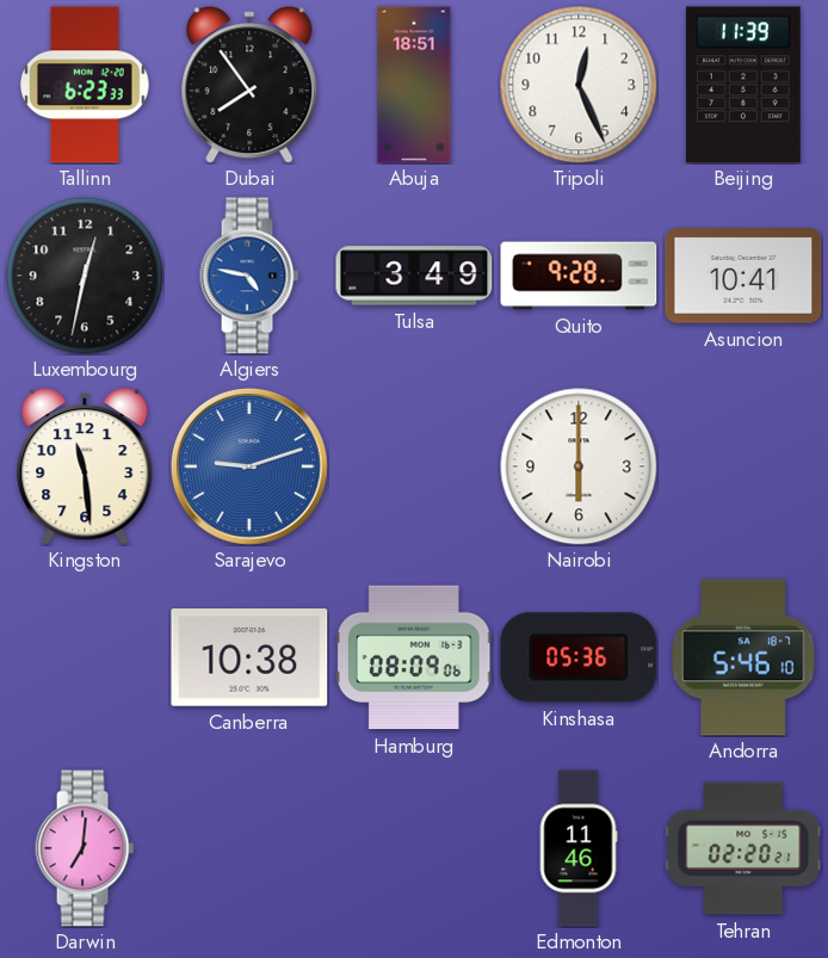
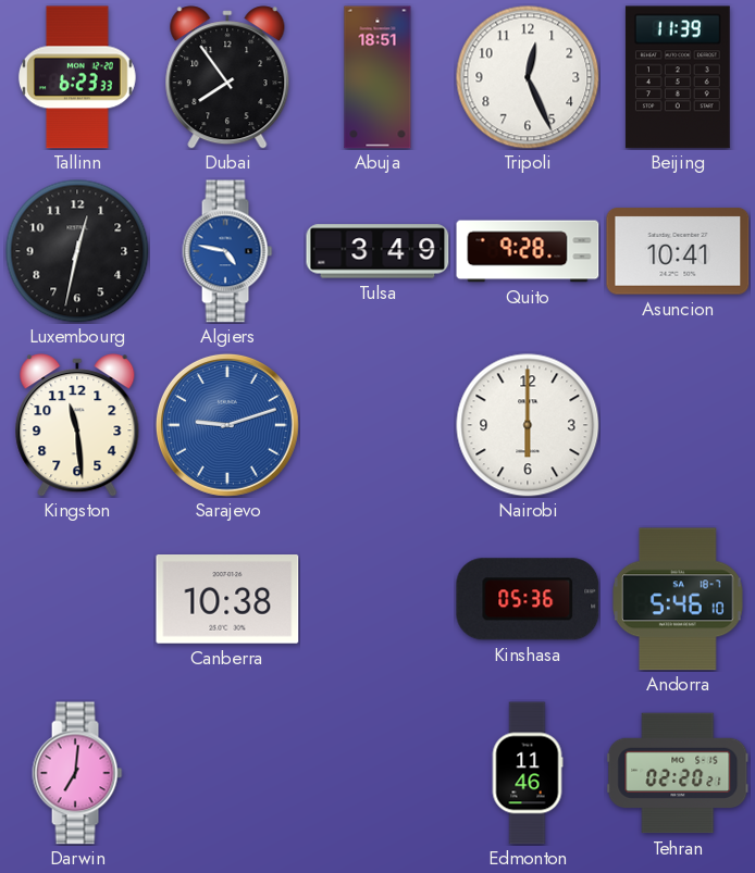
Hamburg: 08:09 -> none
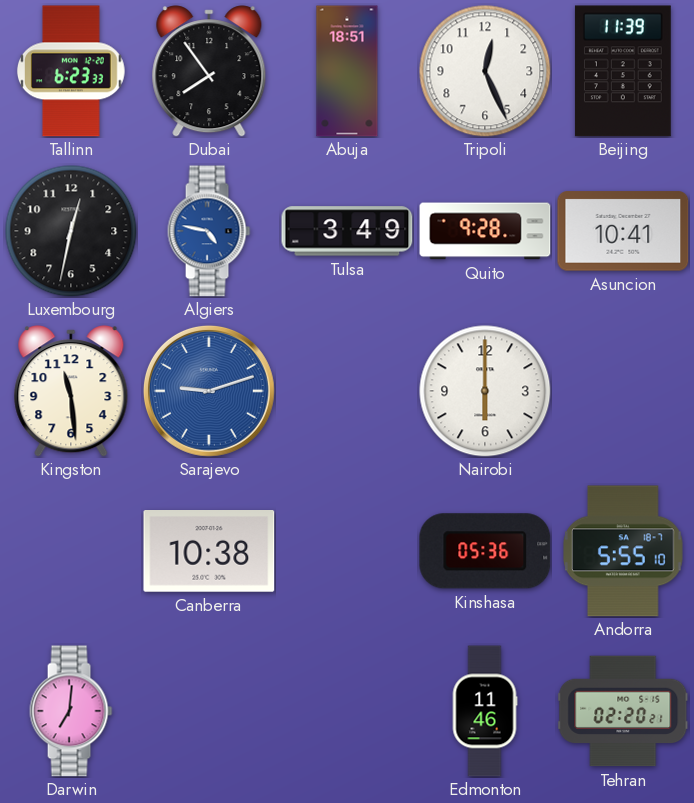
Andorra: 5:46 -> 5:55
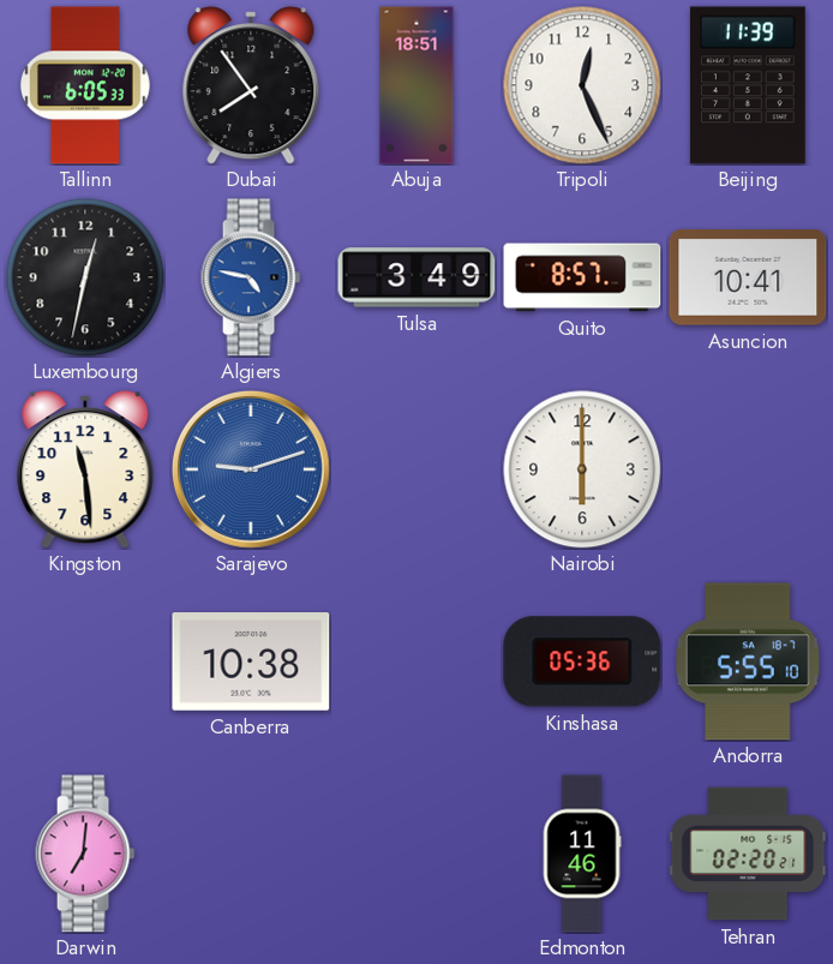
Tallinn: 6:23 -> 6:05
Quito: 9:28 -> 8:57
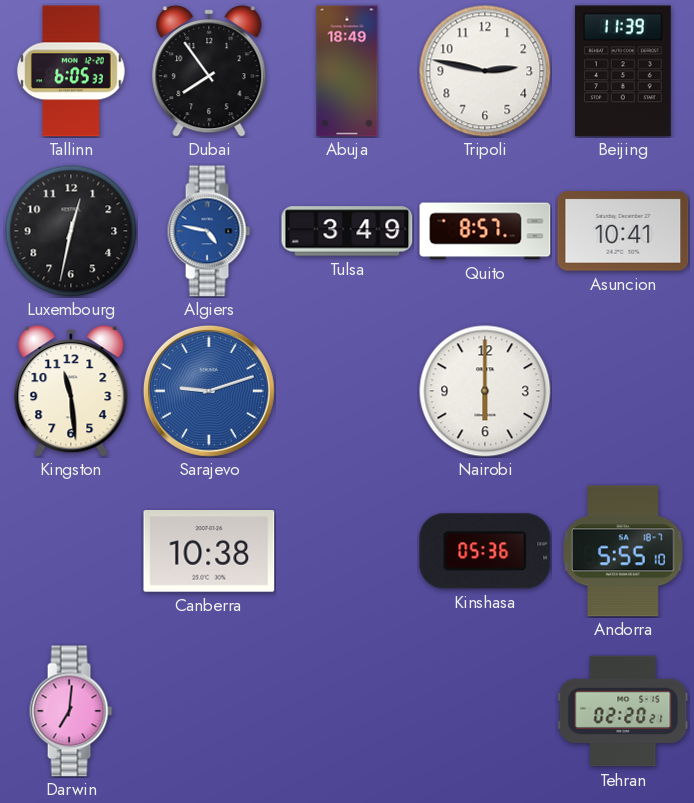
Abuja: 18:51 -> 18:49
Tripoli: 12:26 -> 2:47
Edmonton: 11:46 -> none
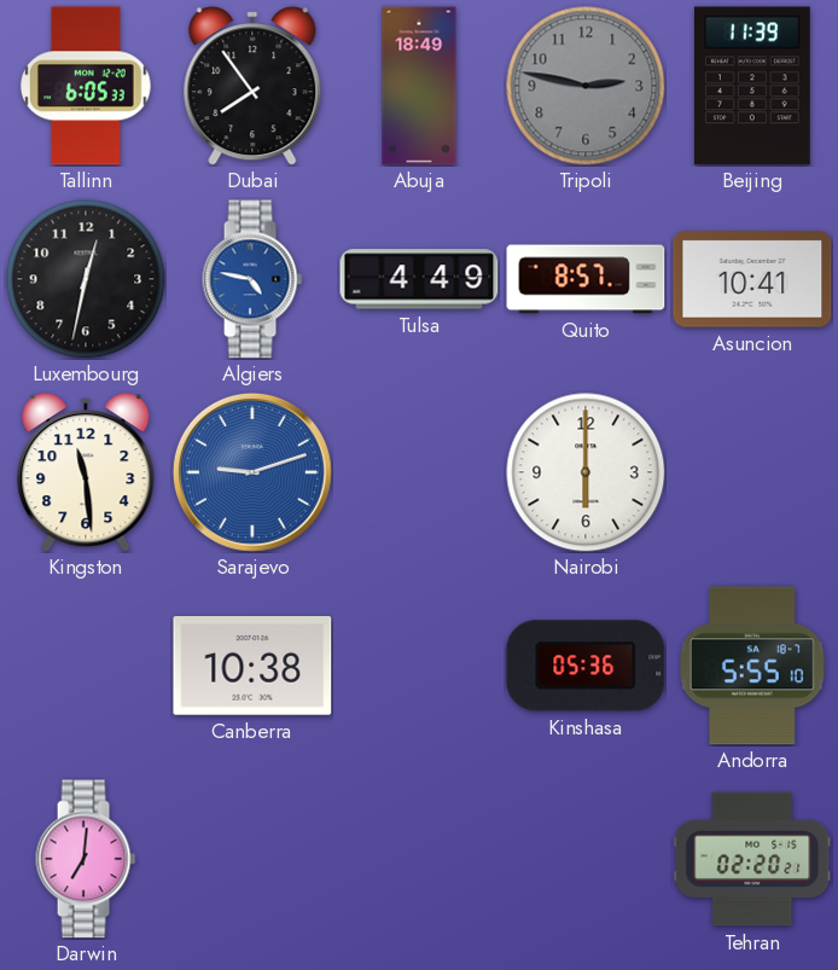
Tripoli dial: white -> grey
Tulsa: 3:49 -> 4:49
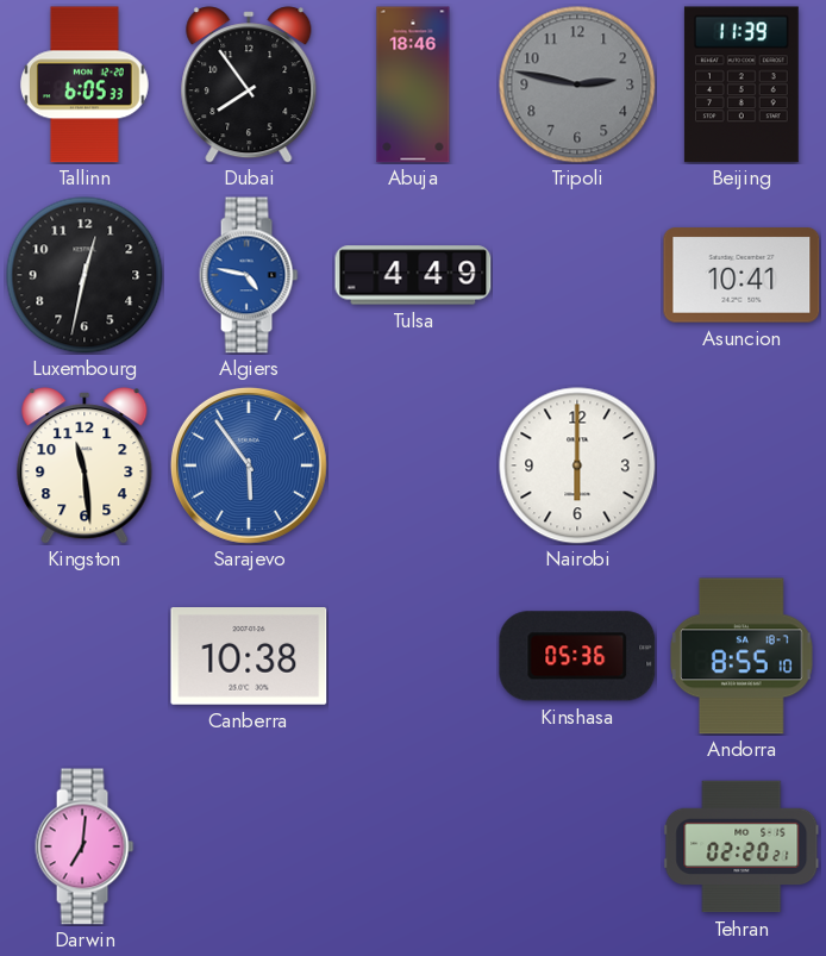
Abuja: 18:49 -> 18:46
Quito: 8:57 -> none
Sarajevo: 9:12 -> 5:54
Andorra: 5:55 -> 8:55
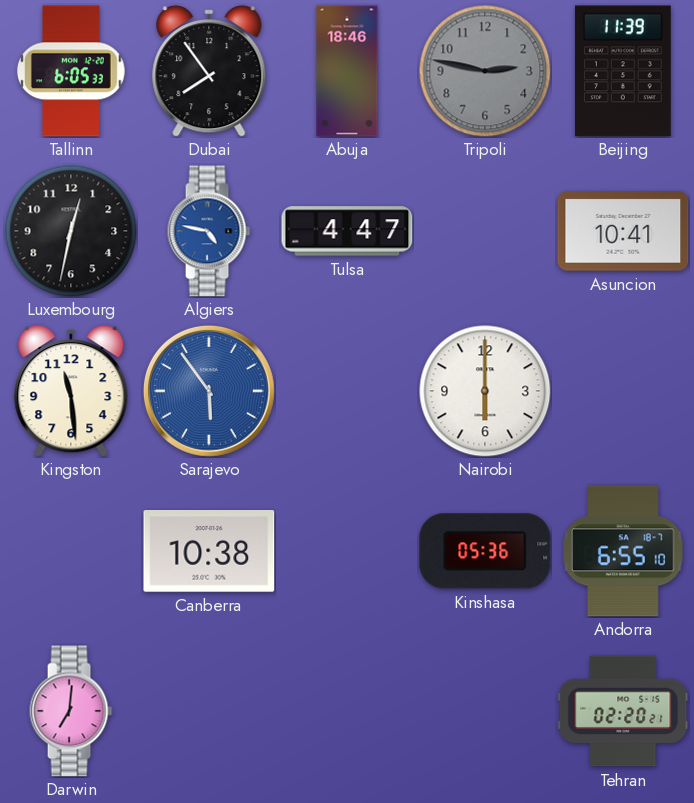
Tulsa: 4:49 -> 4:47
Andorra: 8:55 -> 6:55
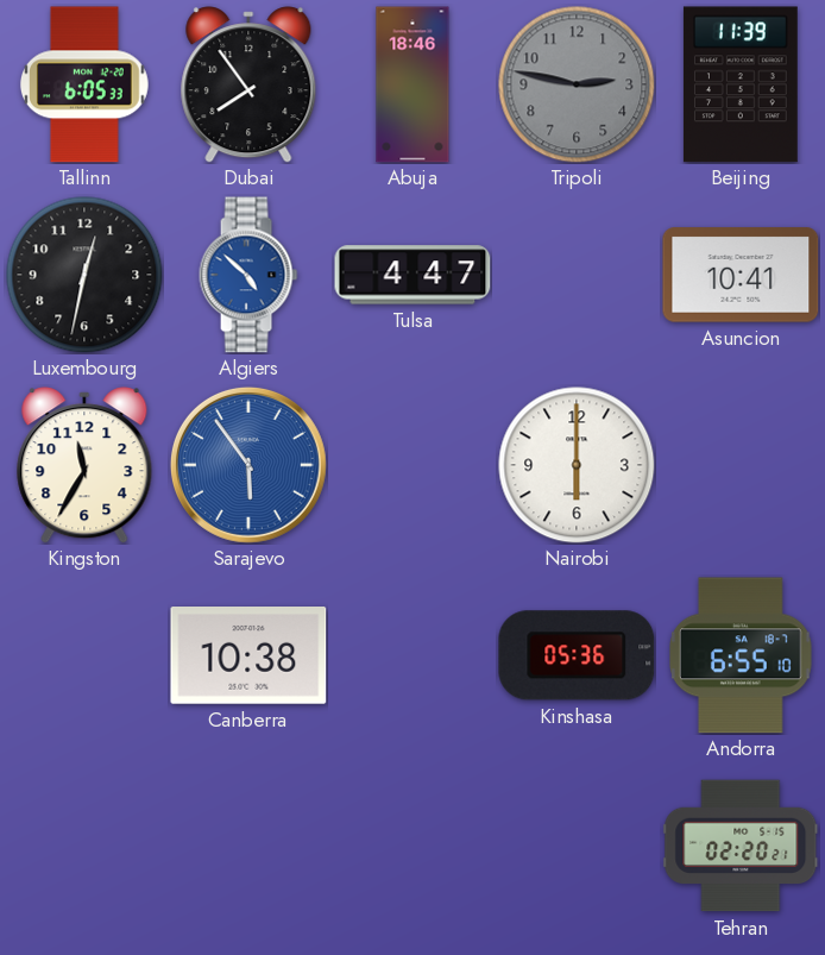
Algiers: 4:47 -> 4:52
Kingston: 11:29 -> 11:35
Darwin: 7:01 -> none
